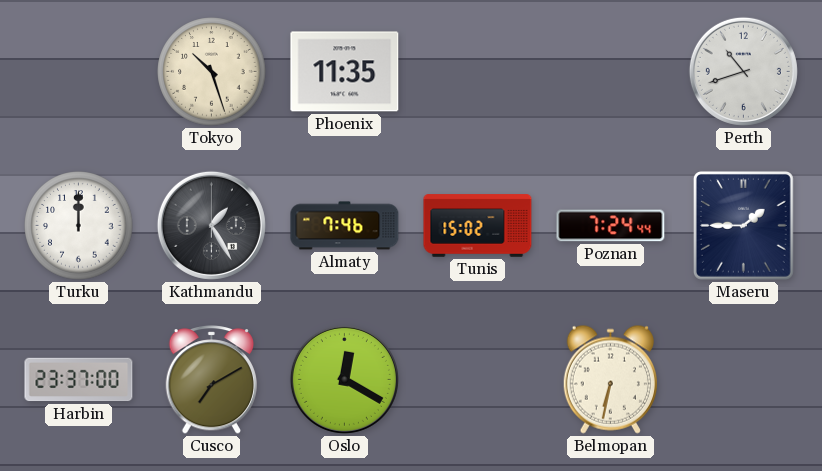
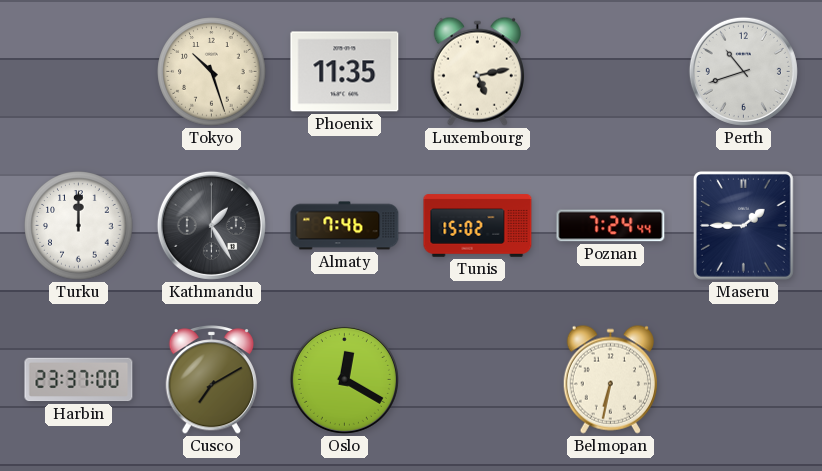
Luxembourg: none -> 5:13
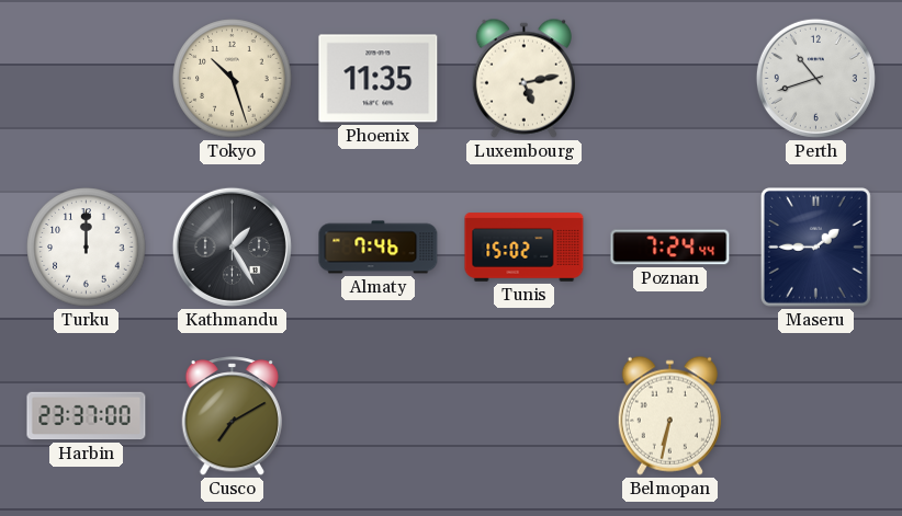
Oslo: 12:20 -> none
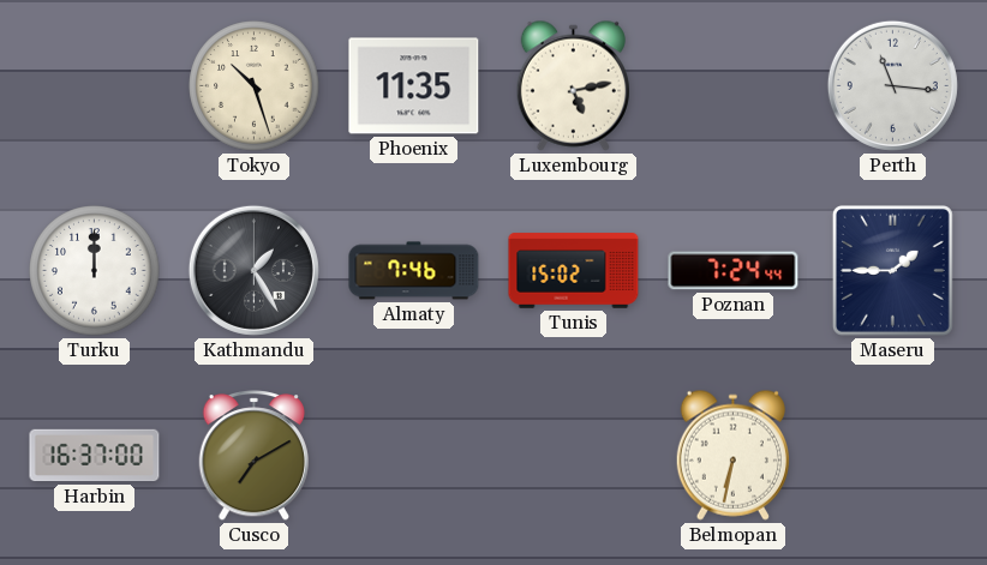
Perth: 10:42 -> 11:16
Harbin: 23:37 -> 16:37
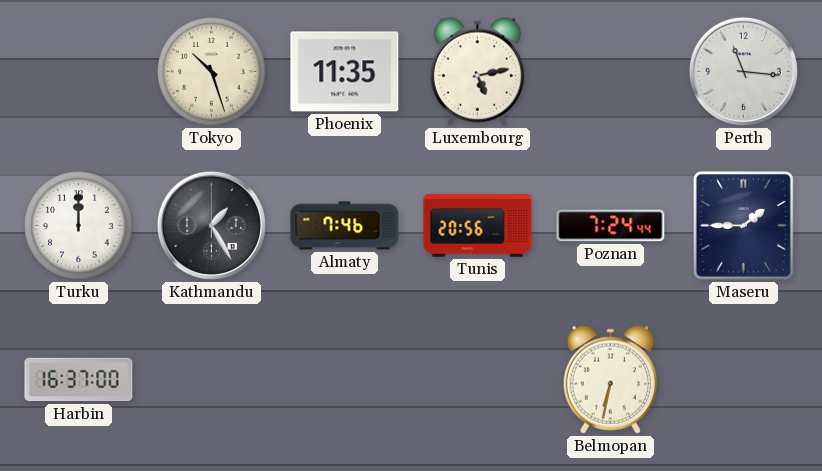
Tunis: 15:02 -> 20:56
Cusco: 7:10 -> none
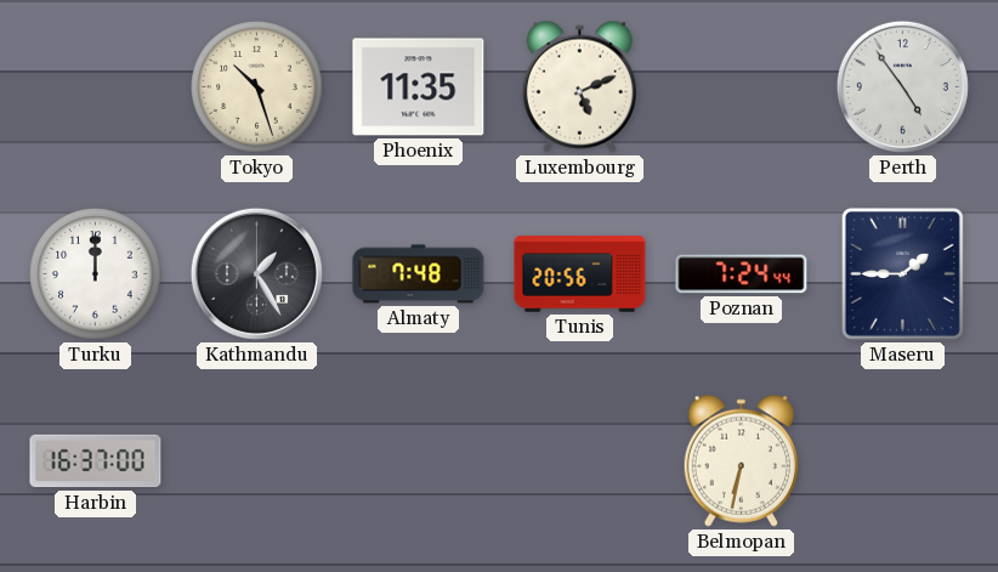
Luxembourg: 5:13 -> 5:11
Perth: 11:16 -> 4:54
Almaty: 7:46 -> 7:48
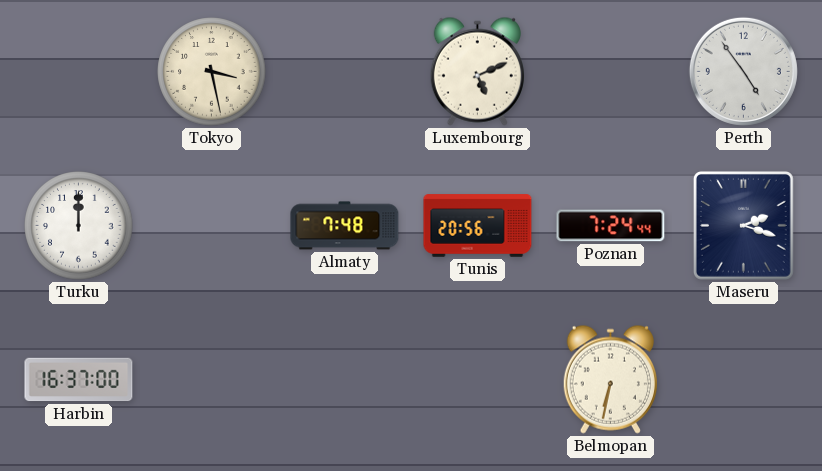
Tokyo: 10:27 -> 3:28
Phoenix: 11:35 -> none
Kathmandu: 1:25 -> none
Maseru: 1:45 -> 2:18
